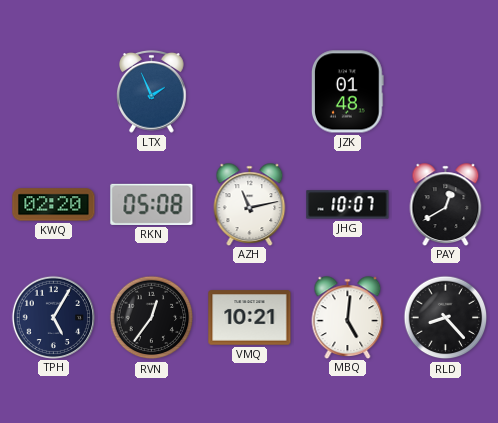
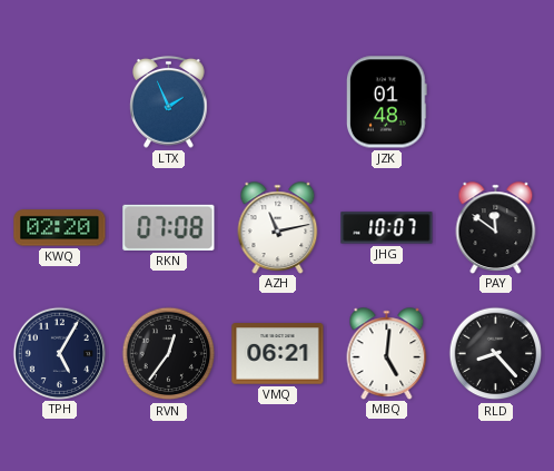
RKN: 05:08 -> 07:08
PAY: 12:40 -> 11:51
VMQ: 10:21 -> 06:21
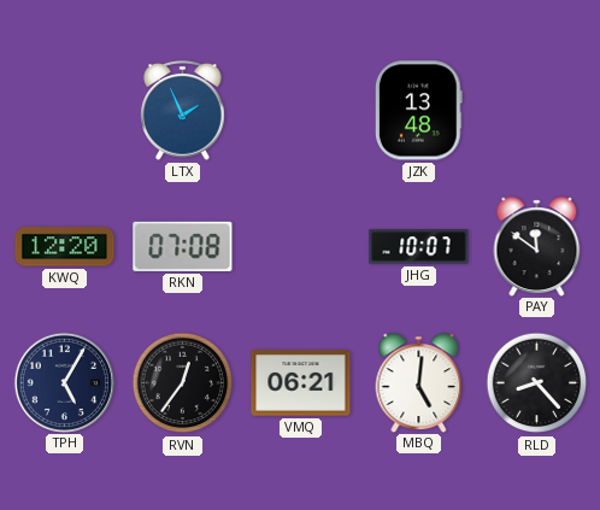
JZK: 01:48 -> 13:48
KWQ: 02:20 -> 12:20
AZH: 11:13 -> none
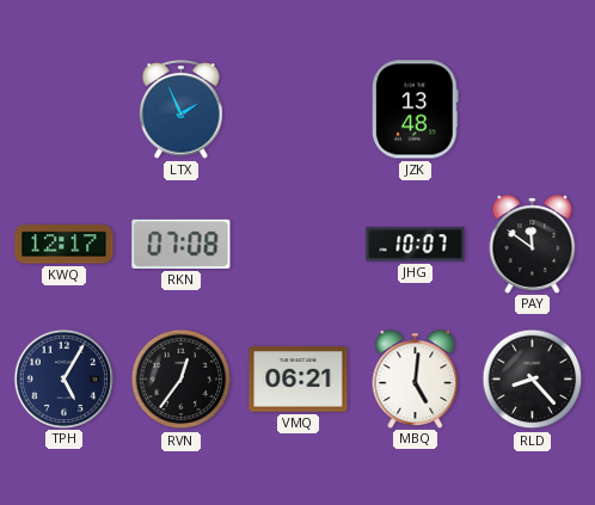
KWQ: 12:20 -> 12:17
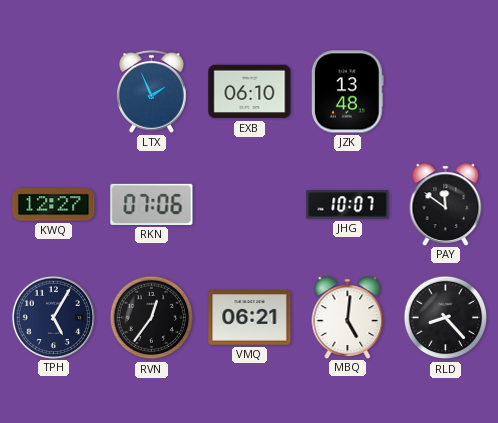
EXB: none -> 06:10
KWQ: 12:17 -> 12:27
RKN: 07:08 -> 07:06
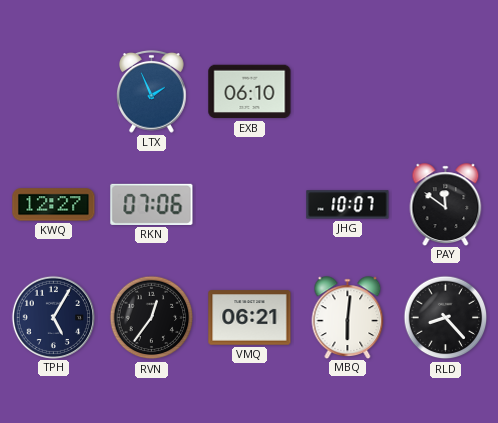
JZK: 13:48 -> none
MBQ: 5:01 -> 6:01
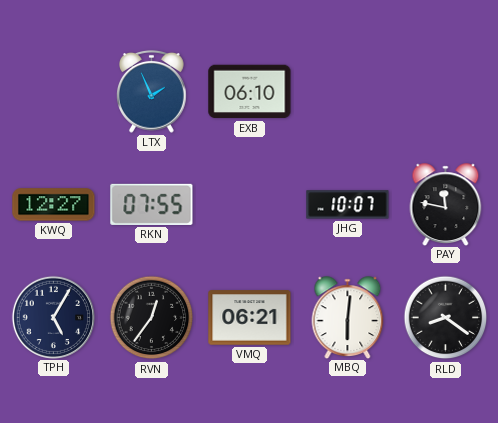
RKN: 07:06 -> 07:55
PAY: 11:51 -> 11:47
RLD: 8:23 -> 8:21
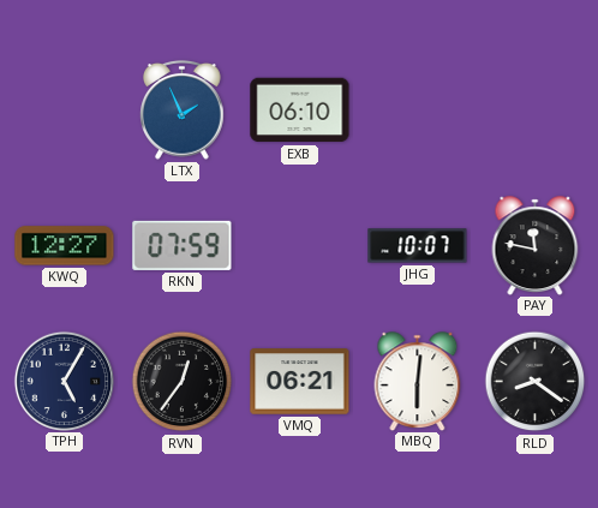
RKN: 07:55 -> 07:59
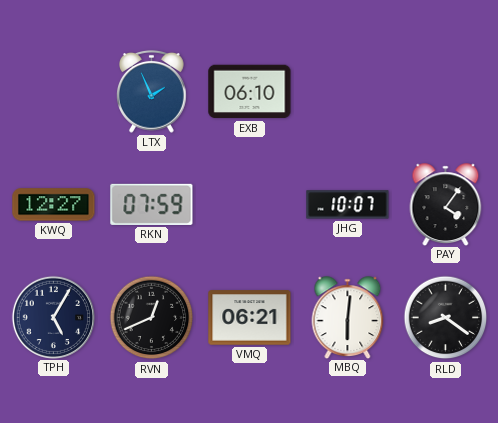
PAY: 11:47 -> 4:06
RVN: 12:36 -> 12:41
